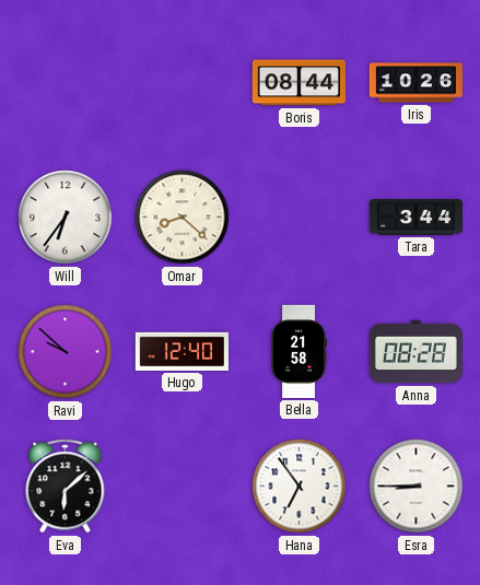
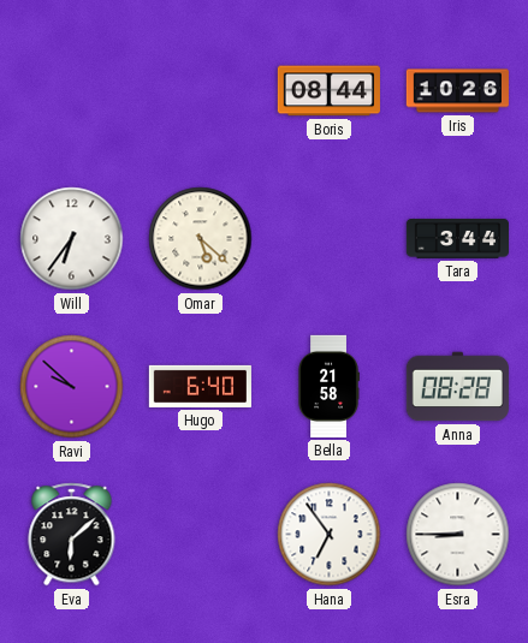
Omar: 8:22 -> 5:22
Hugo: 12:40 -> 6:40
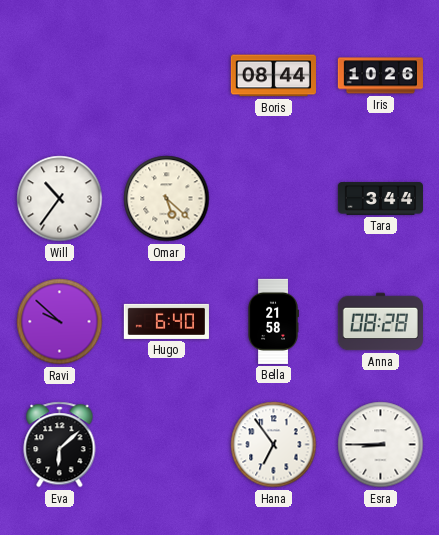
Will: 6:36 -> 10:36
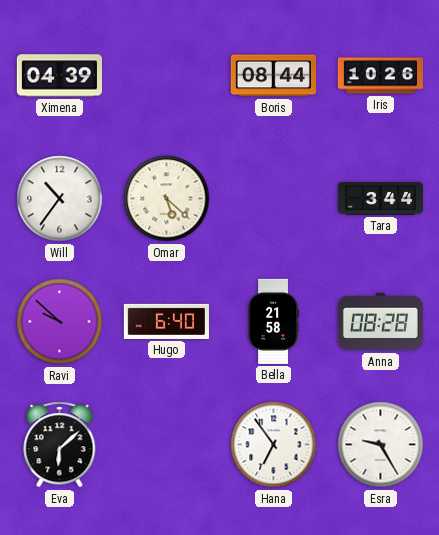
Ximena: none -> 04:39
Esra: 8:45 -> 9:25
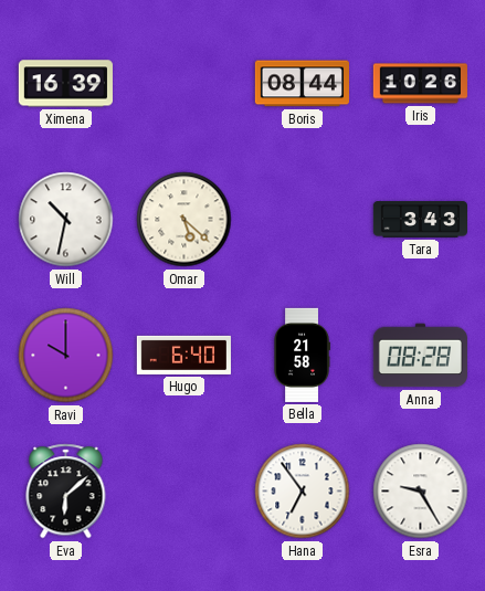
Ximena: 04:39 -> 16:39
Will: 10:36 -> 10:32
Tara: 3:44 -> 3:43
Ravi: 9:52 -> 10:00
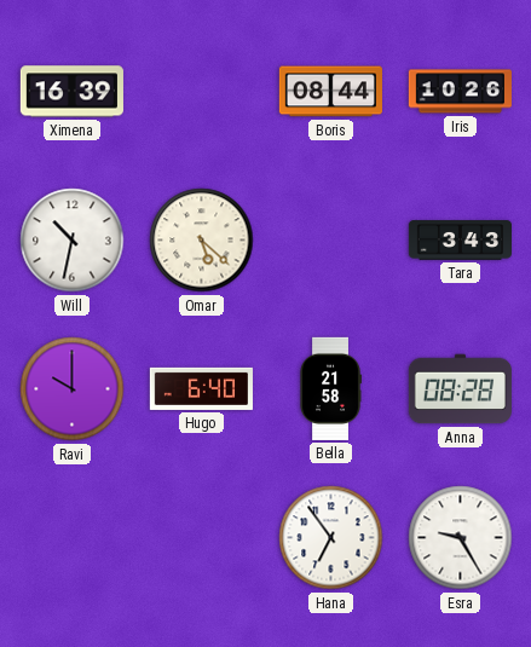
Eva: 6:08 -> none
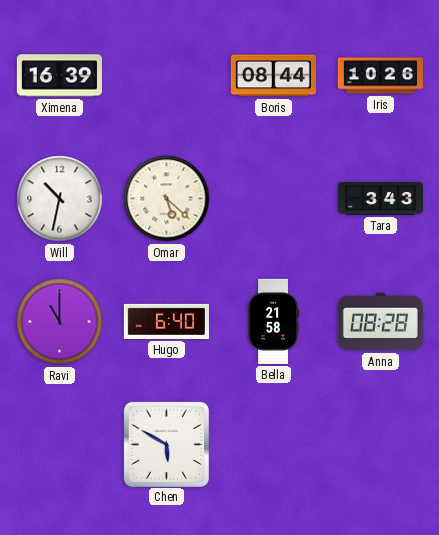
Ravi: 10:00 -> 11:00
Chen: none -> 5:50
Hana: 6:54 -> none
Esra: 9:25 -> none
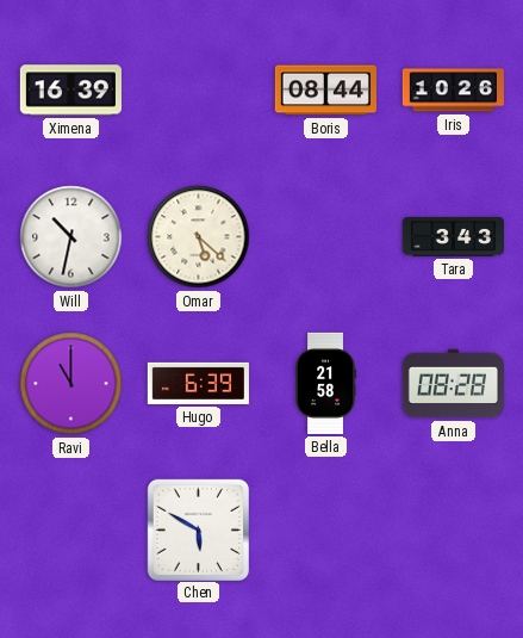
Hugo: 6:40 -> 6:39
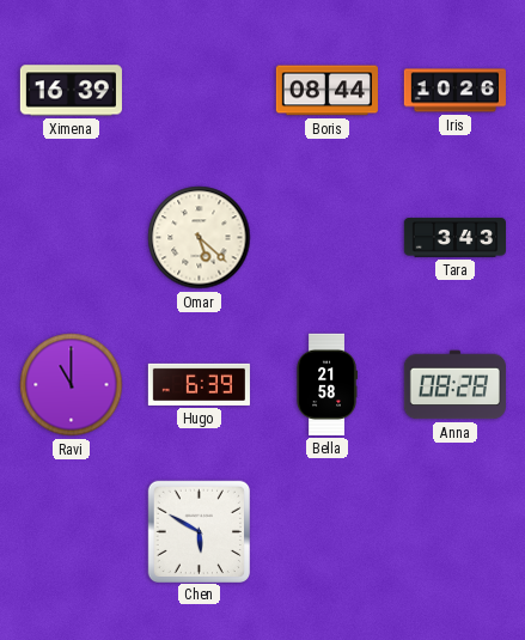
Will: 10:32 -> none
